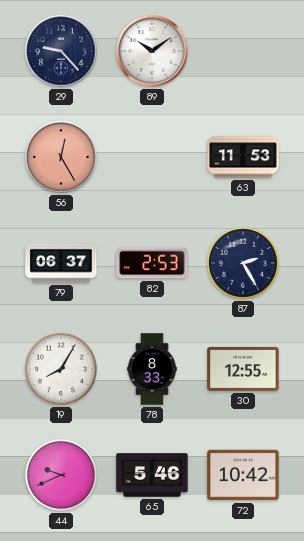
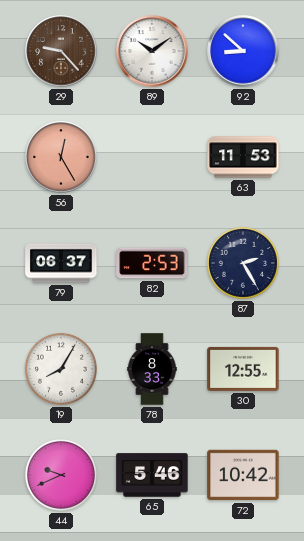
29 dial: navy -> brown
92: none -> 8:52
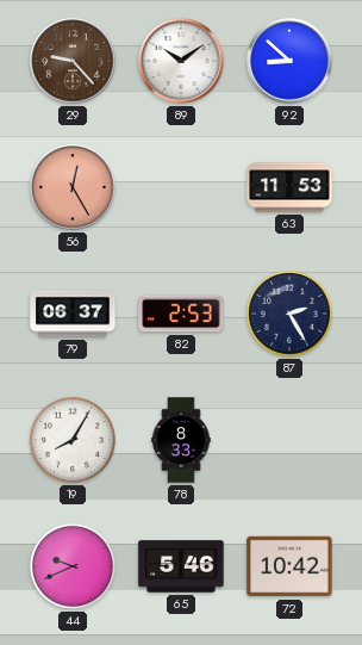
30: 12:55 -> none
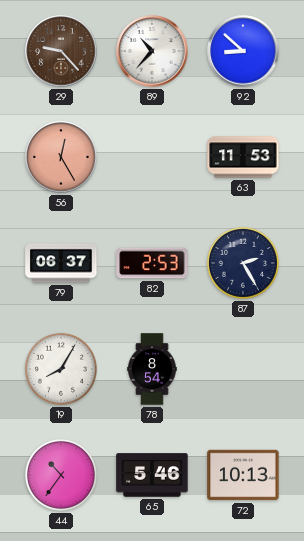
89: 10:09 -> 10:37
78: 8:33 -> 8:54
44: 9:41 -> 10:36
72: 10:42 -> 10:13
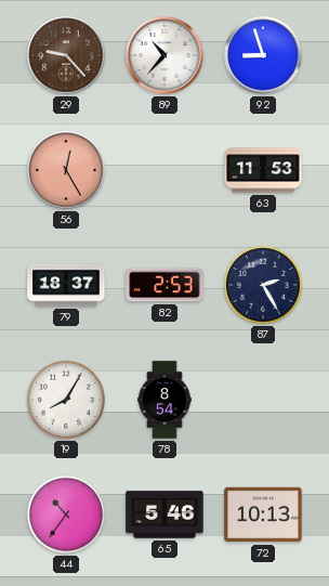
92: 8:52 -> 8:57
79: 06:37 -> 18:37
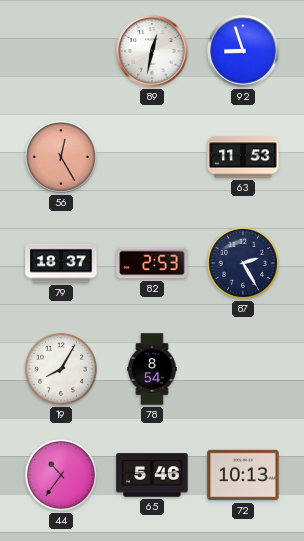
29: 9:23 -> none
89: 10:37 -> 12:32
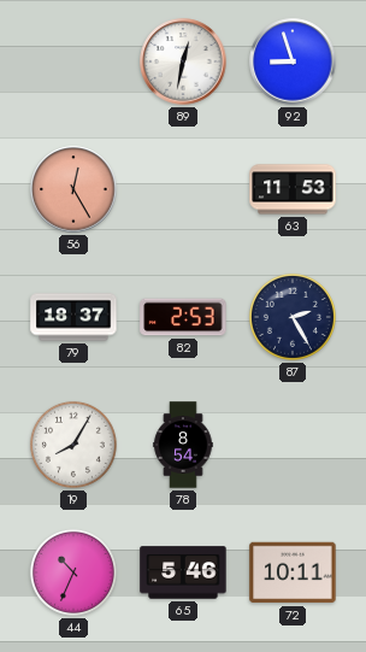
44: 10:36 -> 10:34
72: 10:13 -> 10:11
